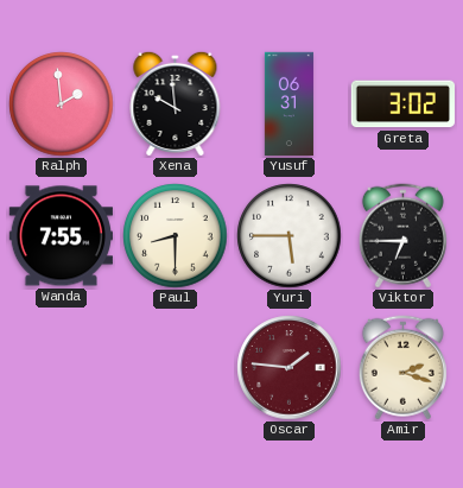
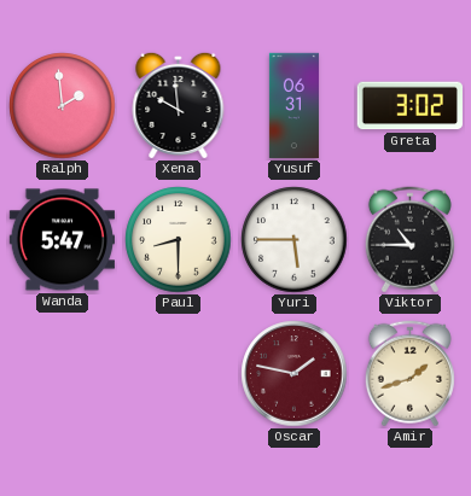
Wanda: 7:55 -> 5:47
Viktor: 6:45 -> 10:45
Oscar: 1:46 -> 1:47
Amir: 2:18 -> 1:42
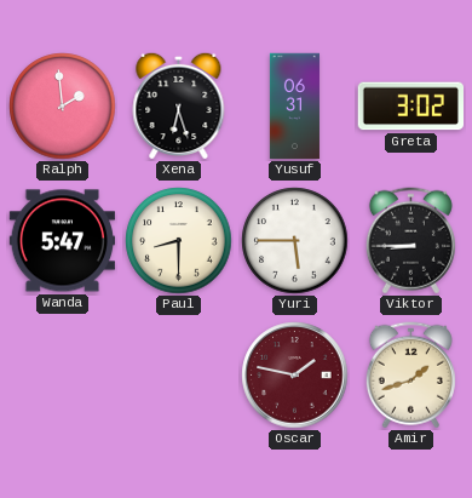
Xena: 9:59 -> 6:27
Viktor: 10:45 -> 8:45
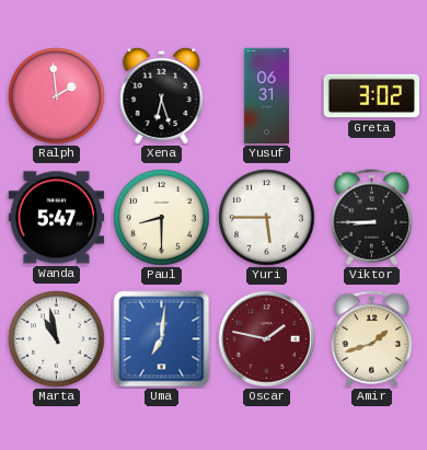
Marta: none -> 10:58
Uma: none -> 7:01
